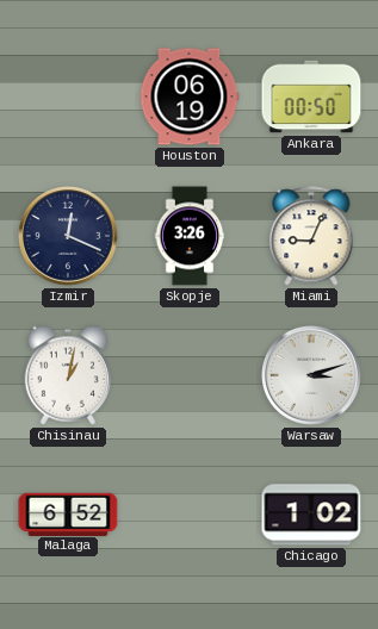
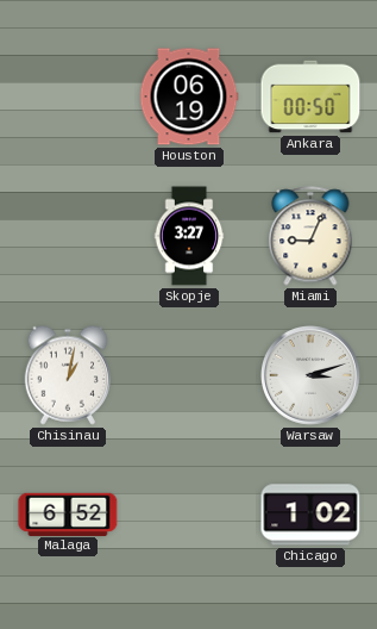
Izmir: 12:19 -> none
Skopje: 3:26 -> 3:27
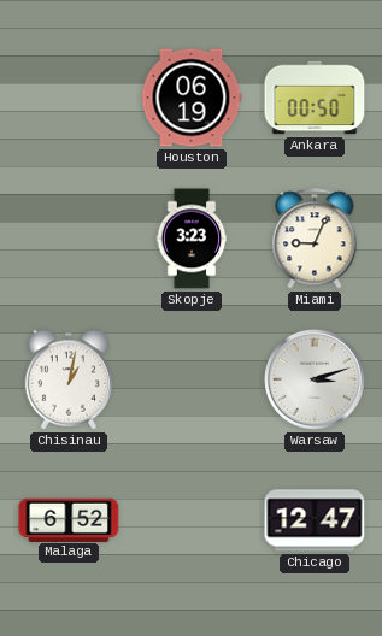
Skopje: 3:27 -> 3:23
Chicago: 1:02 -> 12:47
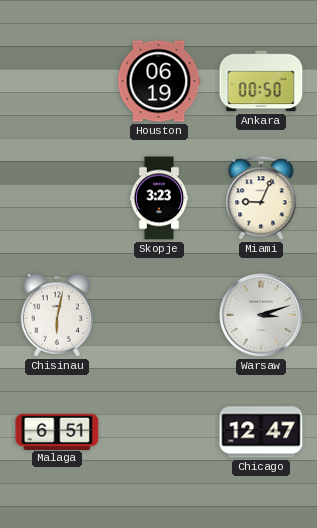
Chisinau: 1:02 -> 6:02
Malaga: 6:52 -> 6:51
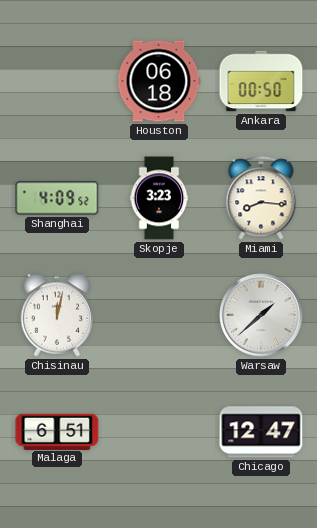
Houston: 06:19 -> 06:18
Shanghai: none -> 4:09
Miami: 9:04 -> 8:16
Chisinau: 6:02 -> 12:02
Warsaw: 3:12 -> 1:38
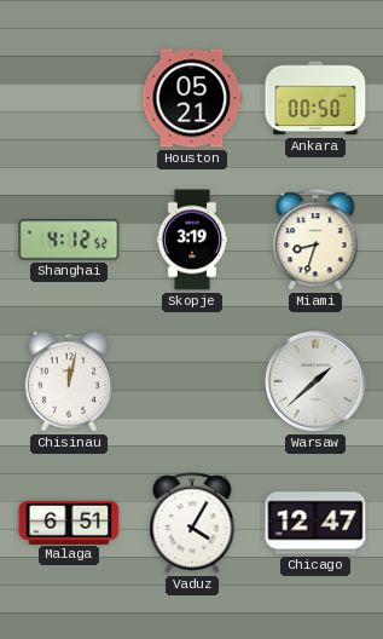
Houston: 06:18 -> 05:21
Shanghai: 4:09 -> 4:12
Skopje: 3:23 -> 3:19
Miami: 8:16 -> 8:33
Vaduz: none -> 4:05
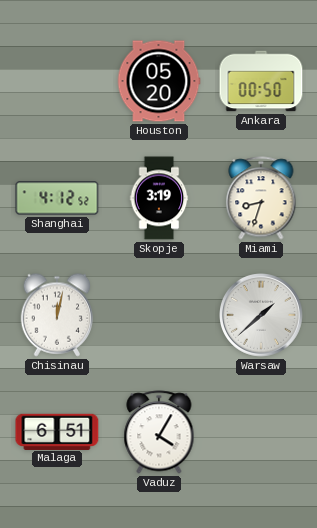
Houston: 05:21 -> 05:20
Chicago: 12:47 -> none
